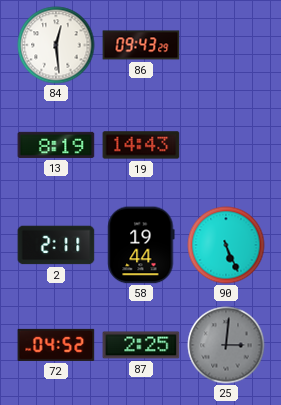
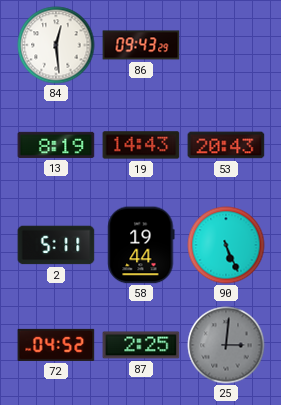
53: none -> 20:43
2: 2:11 -> 5:11
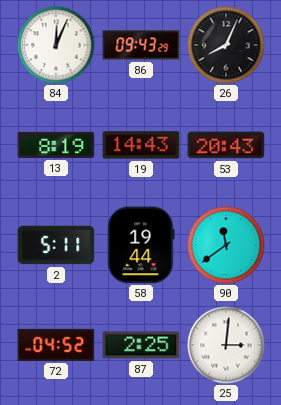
84: 12:29 -> 12:04
26: none -> 8:04
90: 5:26 -> 11:39
25 dial: grey -> white
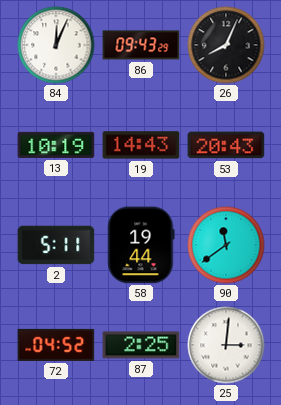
13: 8:19 -> 10:19
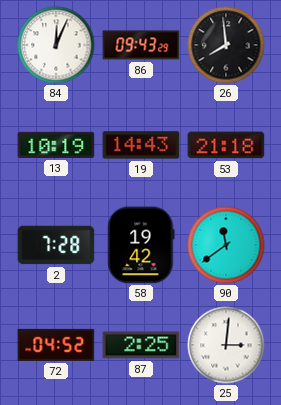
26: 8:04 -> 7:59
53: 20:43 -> 21:18
2: 5:11 -> 7:28
58: 19:44 -> 19:42
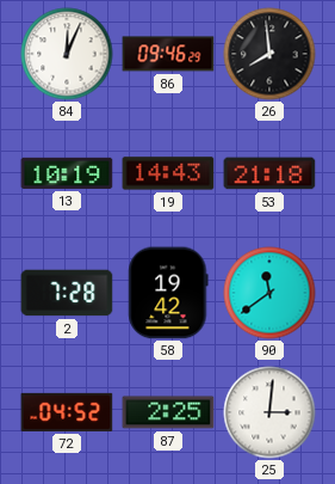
86: 09:43 -> 09:46
